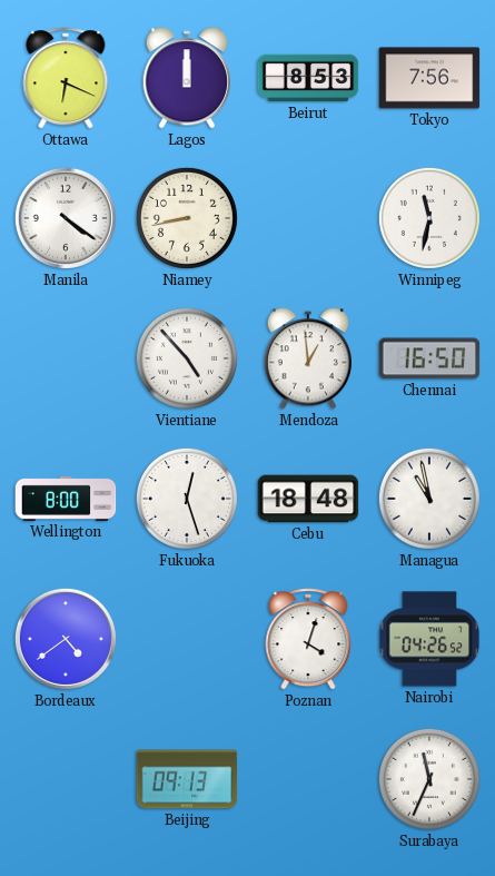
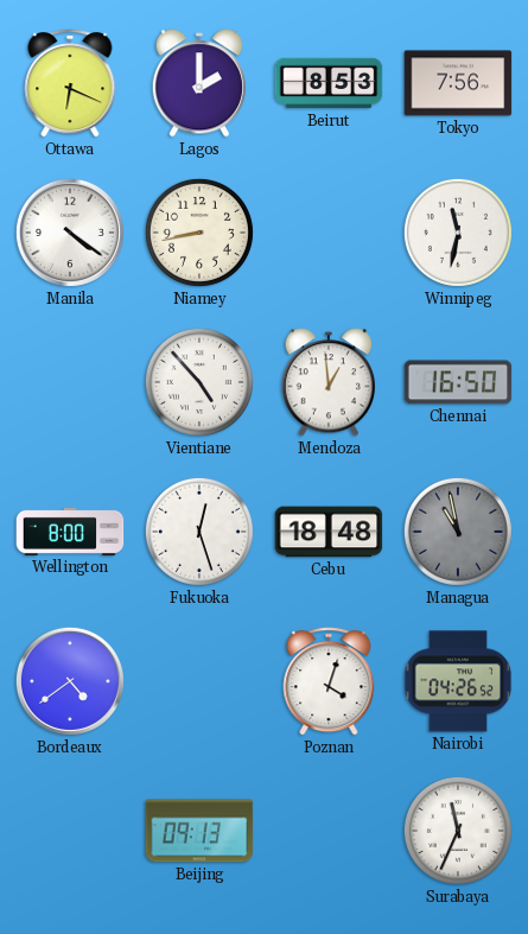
Lagos: 12:00 -> 2:00
Managua dial: white -> grey
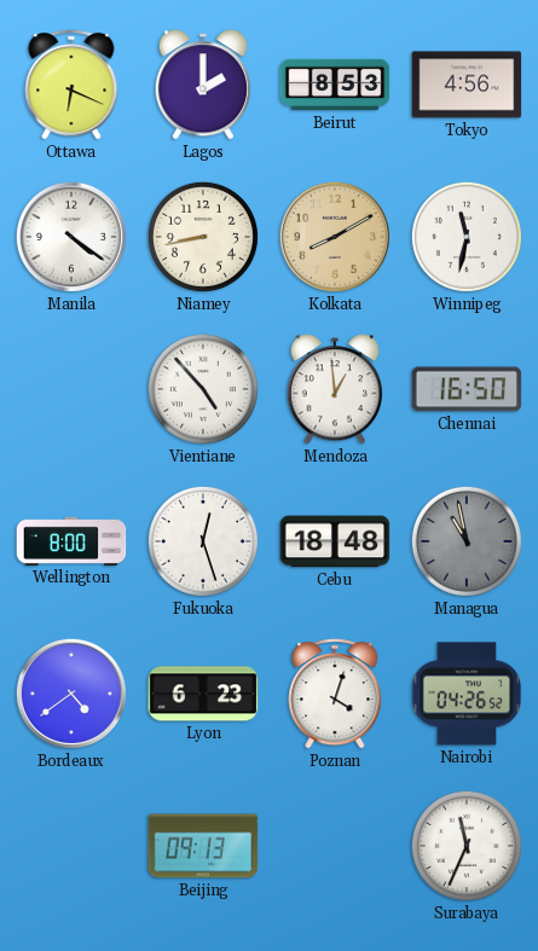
Tokyo: 7:56 -> 4:56
Kolkata: none -> 8:10
Lyon: none -> 6:23
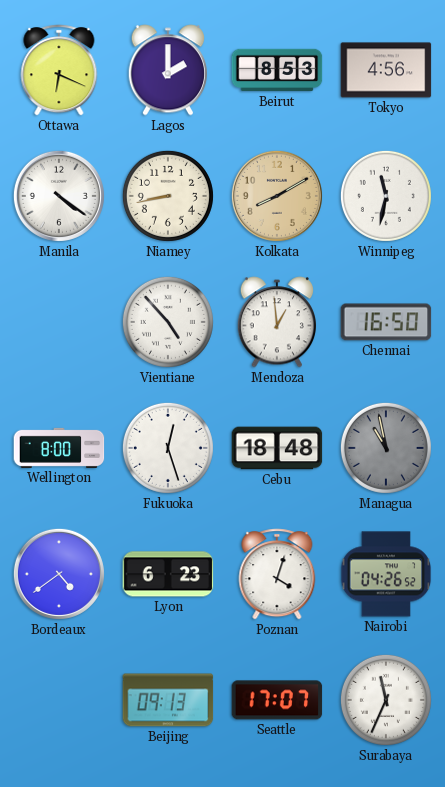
Seattle: none -> 17:07
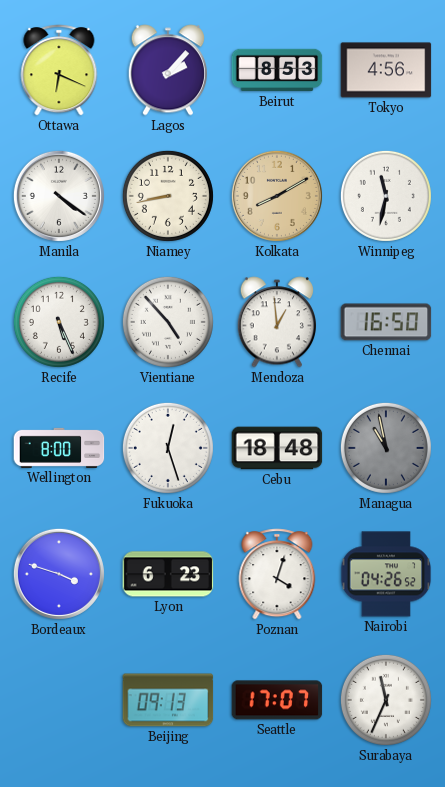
Lagos: 2:00 -> 2:07
Recife: none -> 5:26
Bordeaux: 4:39 -> 3:48
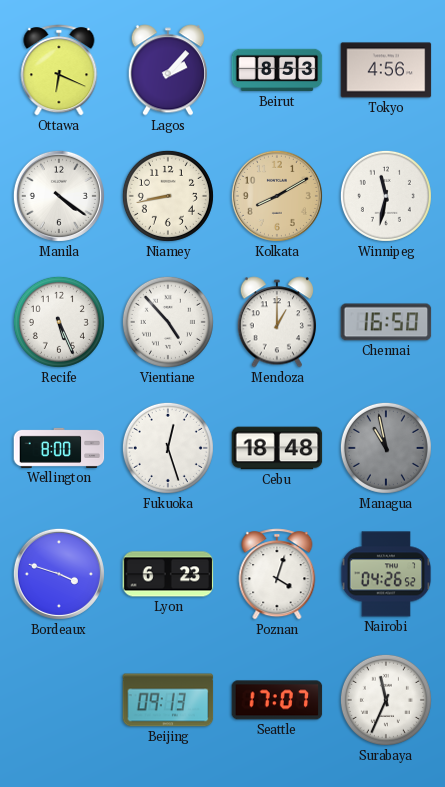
Mendoza: 12:59 -> 1:00
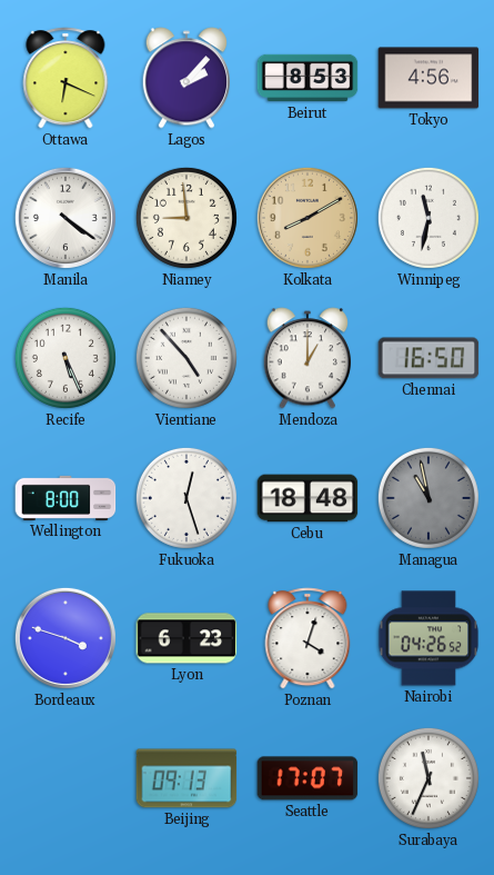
Niamey: 8:43 -> 8:59
